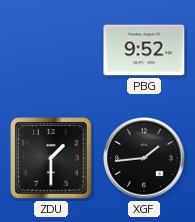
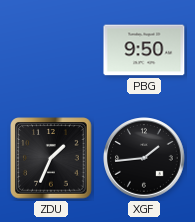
PBG: 9:52 -> 9:50
ZDU: 1:30 -> 1:34
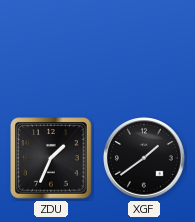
PBG: 9:50 -> none
XGF: 1:44 -> 1:39
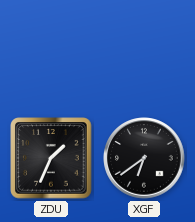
XGF: 1:39 -> 6:39
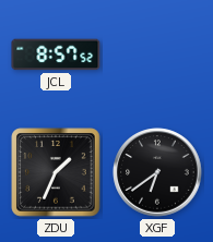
JCL: none -> 8:57
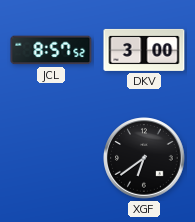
DKV: none -> 3:00
ZDU: 1:34 -> none
